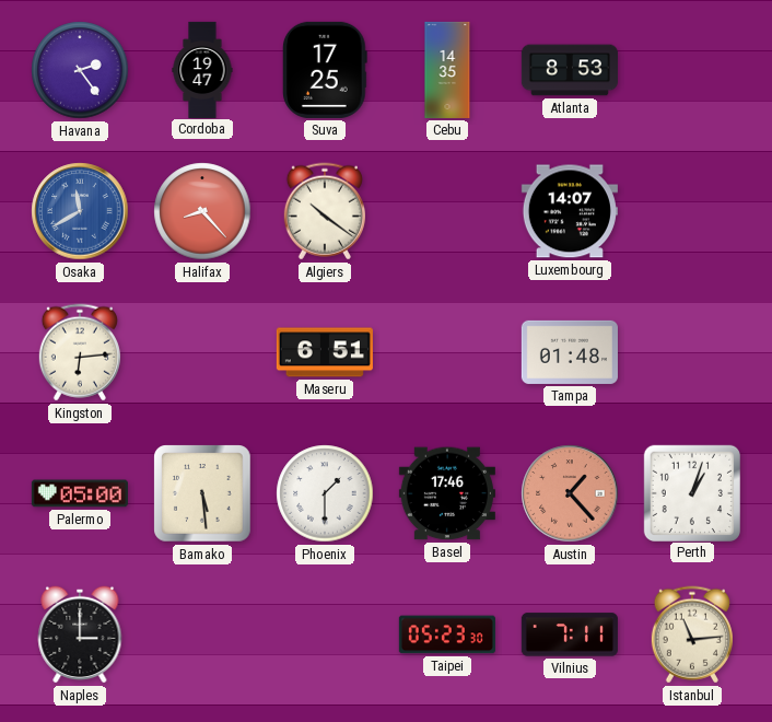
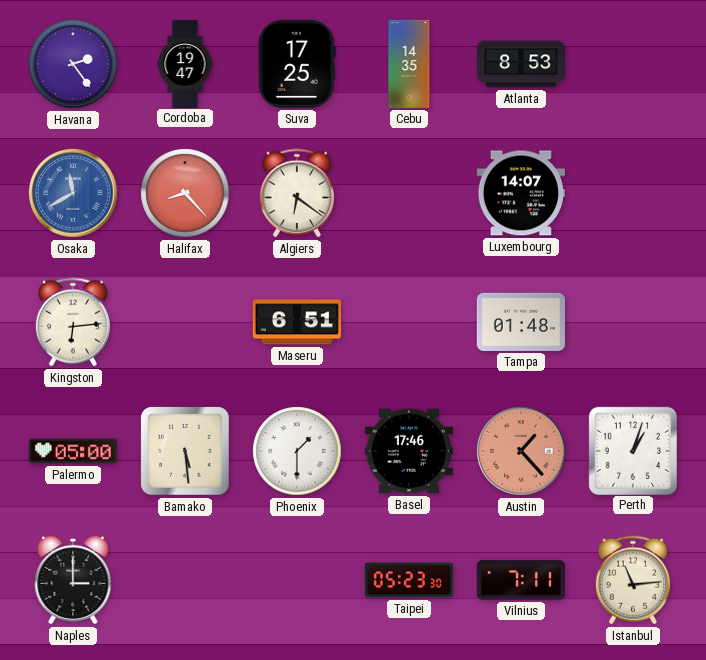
Algiers: 10:21 -> 6:21
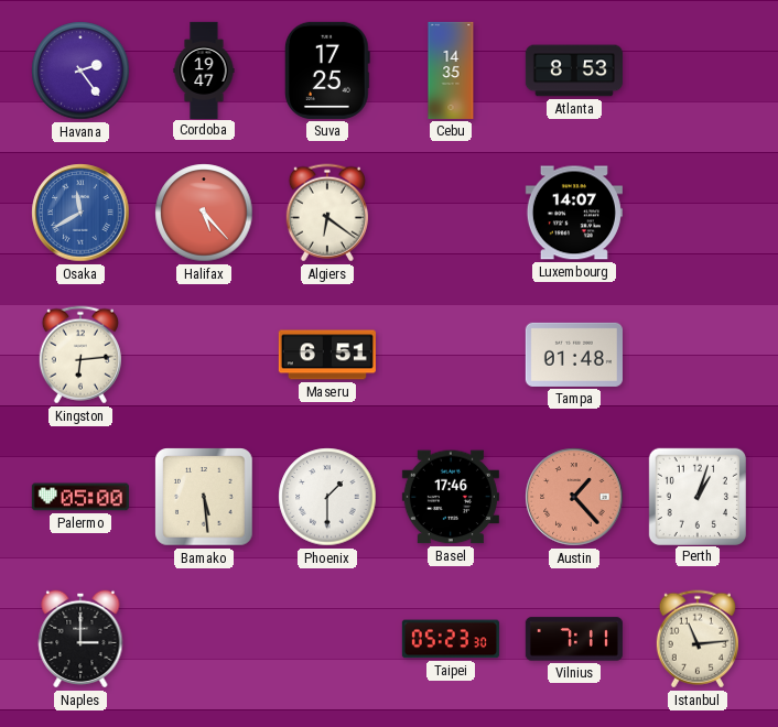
Halifax: 8:23 -> 5:23
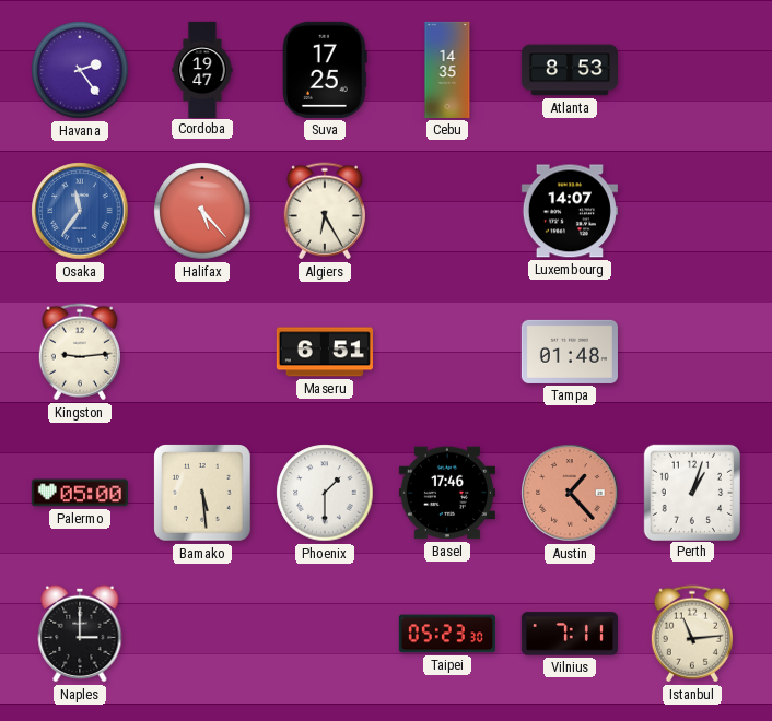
Osaka: 11:40 -> 11:36
Algiers: 6:21 -> 6:25
Kingston: 6:14 -> 9:14
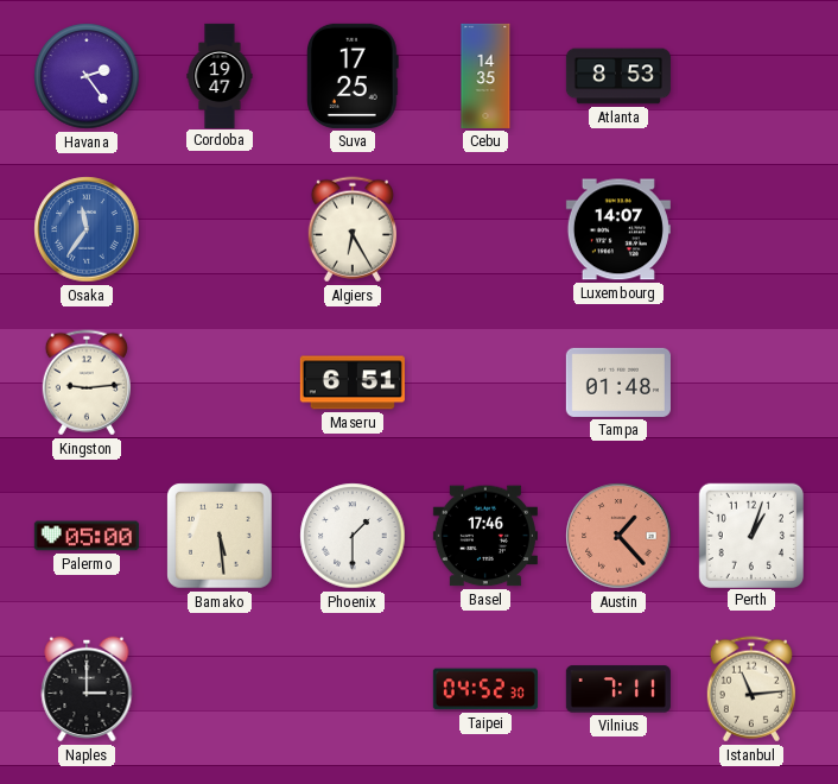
Halifax: 5:23 -> none
Taipei: 05:23 -> 04:52
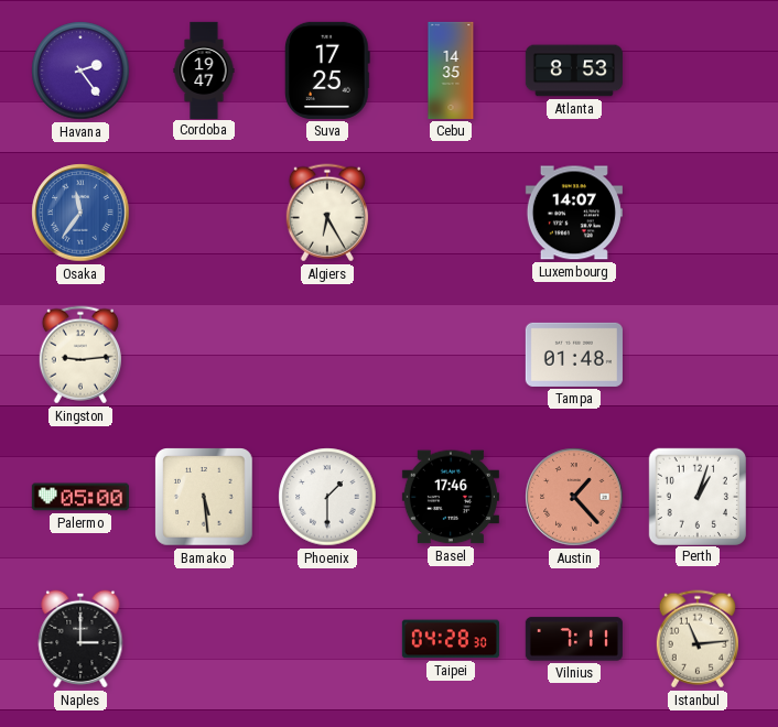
Maseru: 6:51 -> none
Taipei: 04:52 -> 04:28
